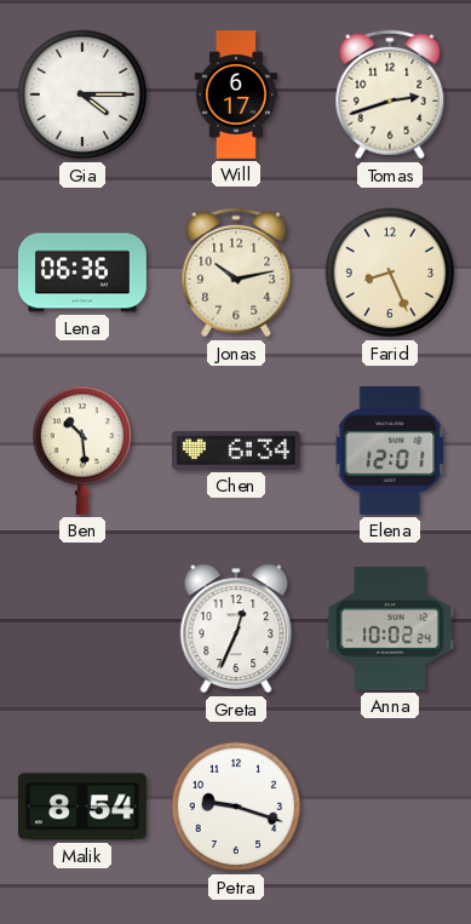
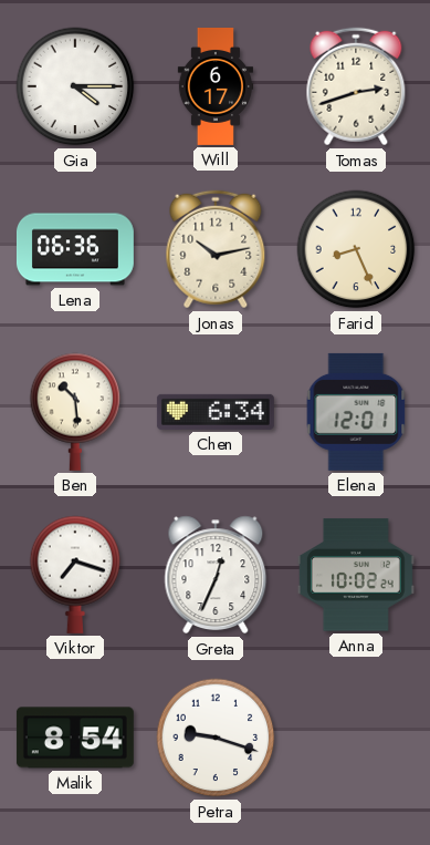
Viktor: none -> 7:18
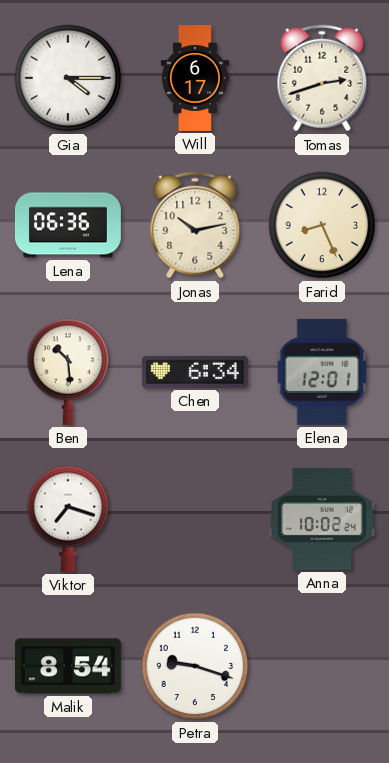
Greta: 12:34 -> none
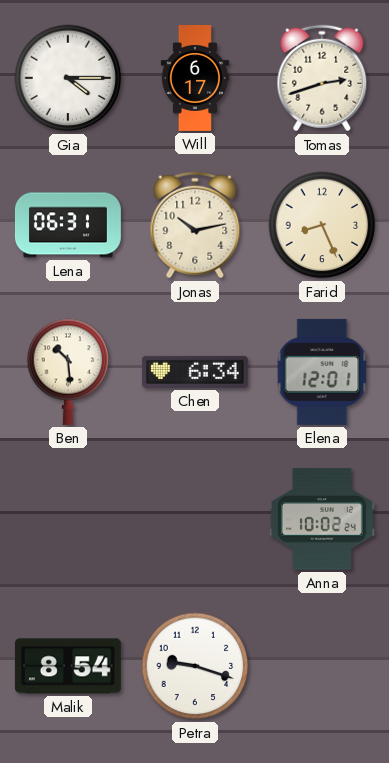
Lena: 06:36 -> 06:31
Viktor: 7:18 -> none
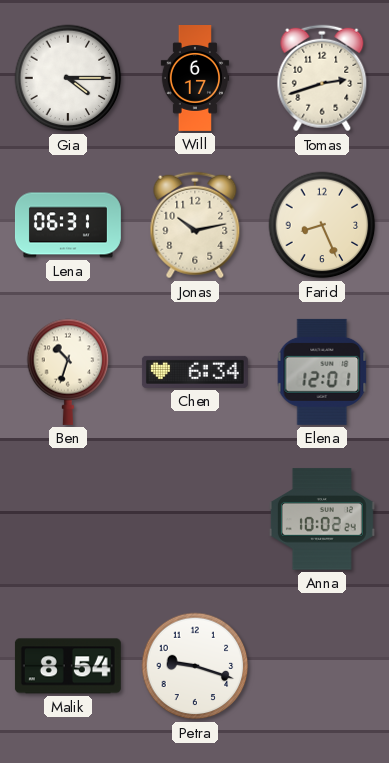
Ben: 10:29 -> 10:33
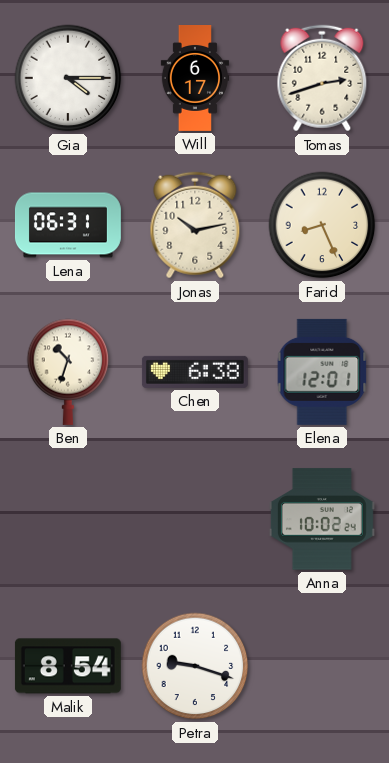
Chen: 6:34 -> 6:38
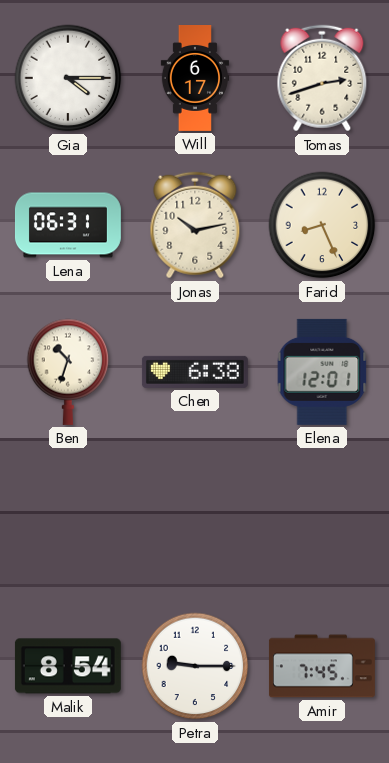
Anna: 10:02 -> none
Petra: 9:18 -> 9:15
Amir: none -> 7:45
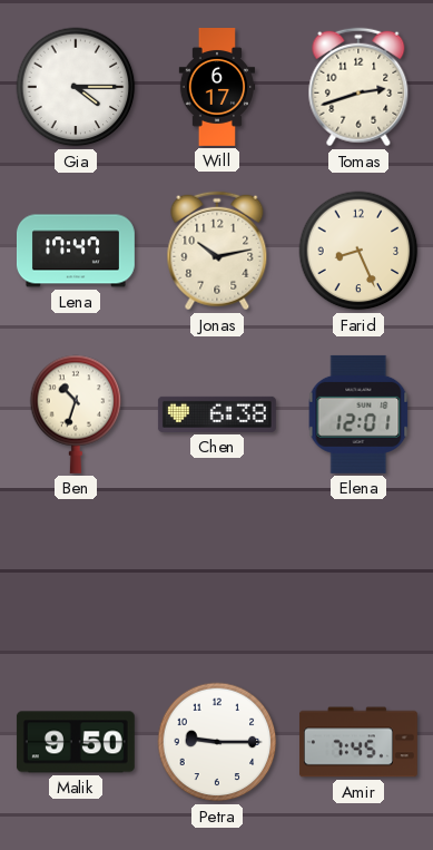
Lena: 06:31 -> 17:47
Malik: 8:54 -> 9:50
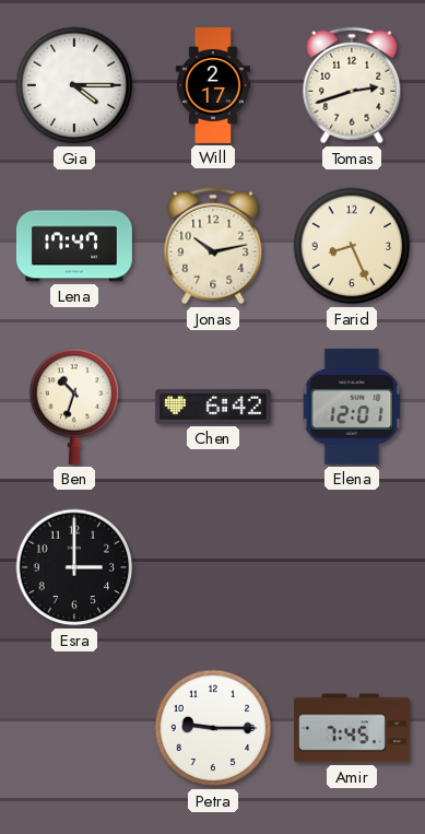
Will: 6:17 -> 2:17
Chen: 6:38 -> 6:42
Esra: none -> 3:00
Malik: 9:50 -> none
